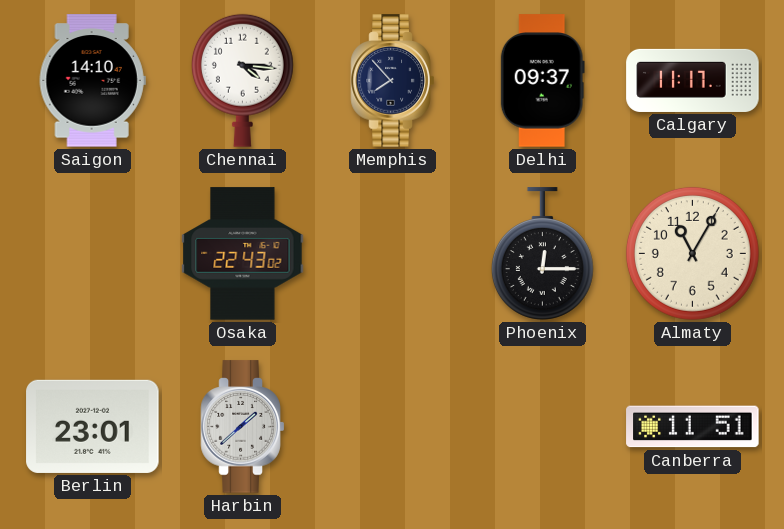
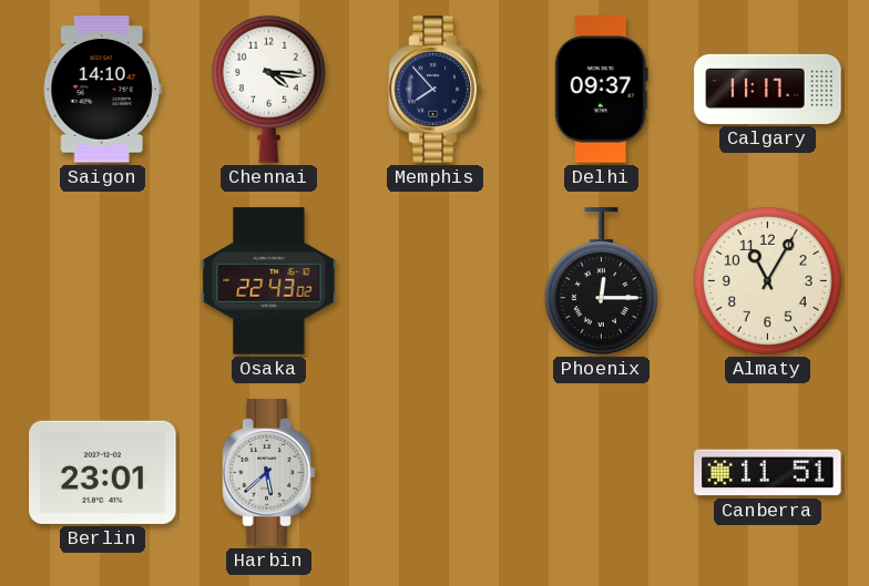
Harbin: 1:38 -> 5:38
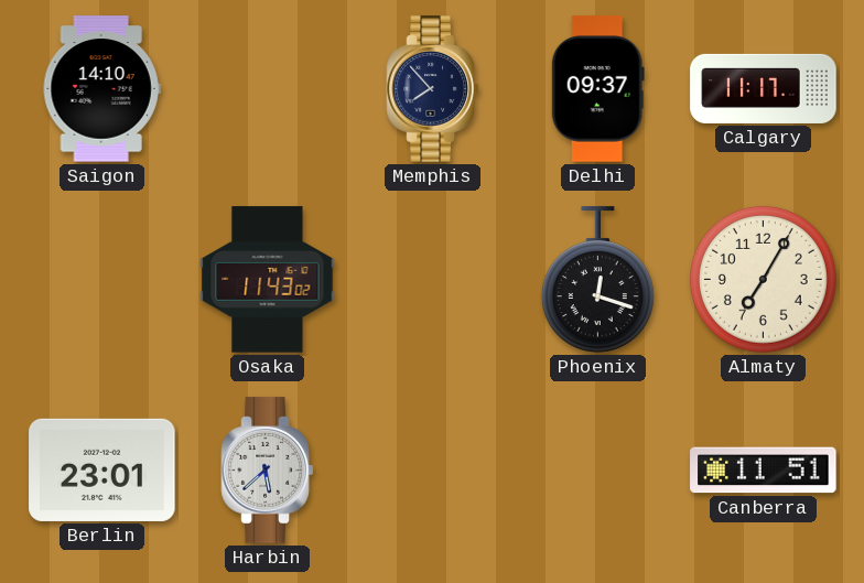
Chennai: 4:16 -> none
Osaka: 22:43 -> 11:43
Phoenix: 12:15 -> 12:18
Almaty: 11:05 -> 7:05
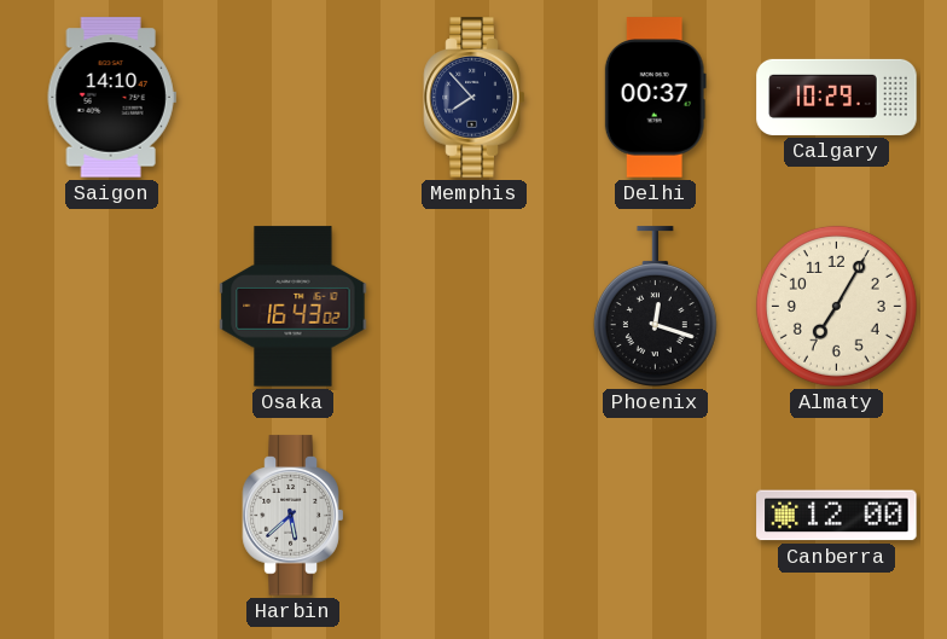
Delhi: 09:37 -> 00:37
Calgary: 11:17 -> 10:29
Osaka: 11:43 -> 16:43
Berlin: 23:01 -> none
Canberra: 11:51 -> 12:00
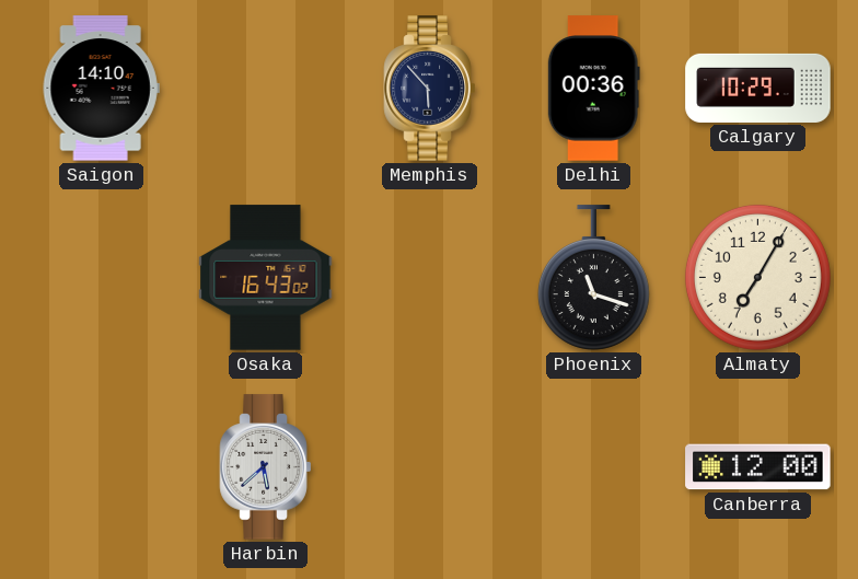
Memphis: 7:53 -> 5:53
Delhi: 00:37 -> 00:36
Phoenix: 12:18 -> 11:18
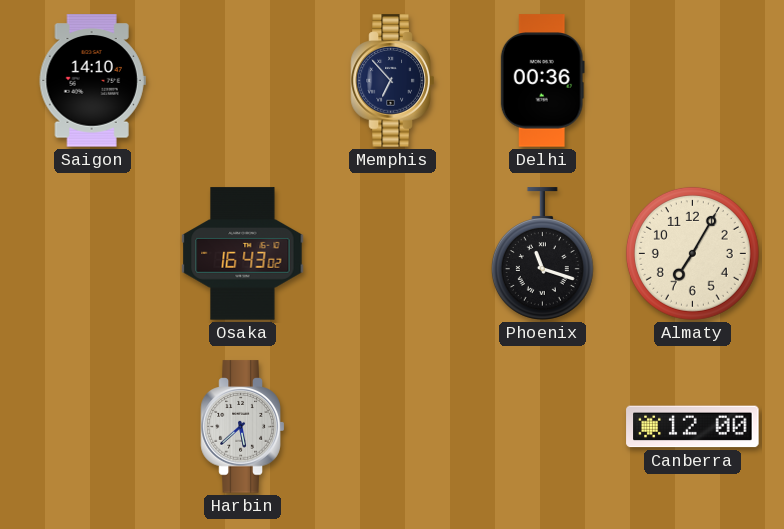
Memphis: 5:53 -> 6:53
Calgary: 10:29 -> none
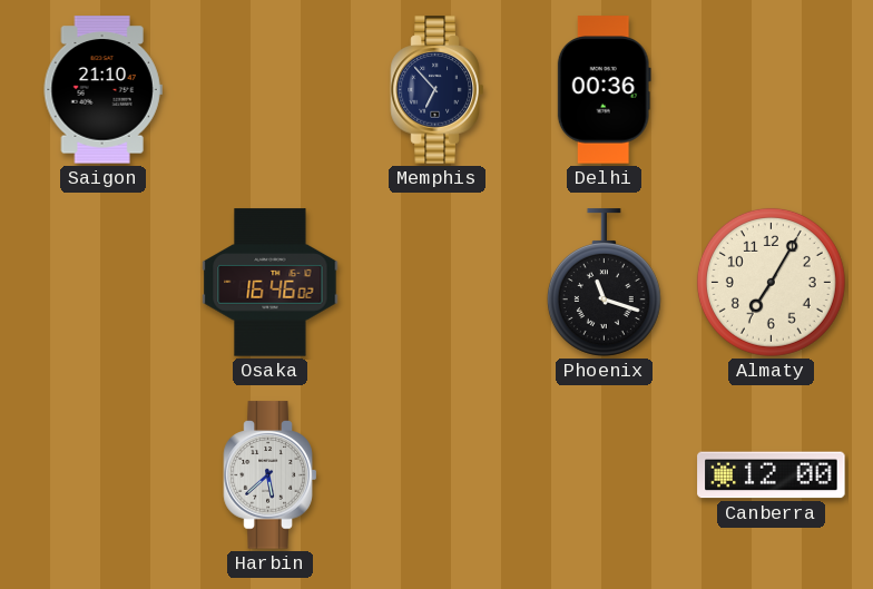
Saigon: 14:10 -> 21:10
Osaka: 16:43 -> 16:46
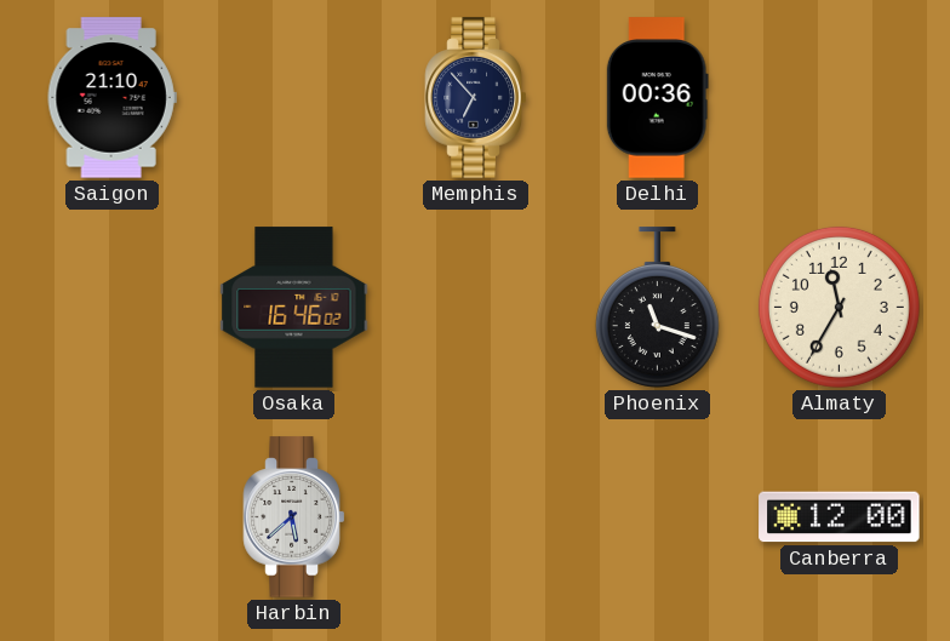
Almaty: 7:05 -> 11:35
